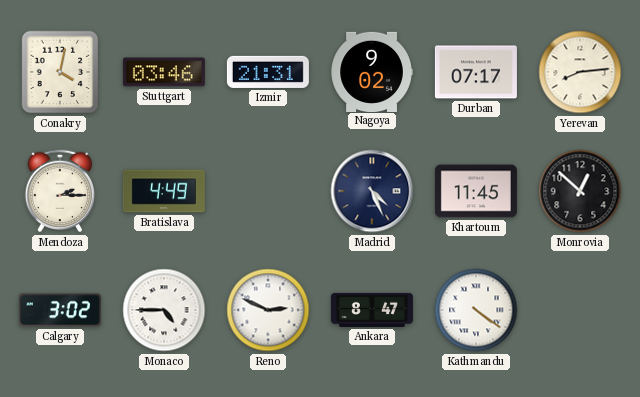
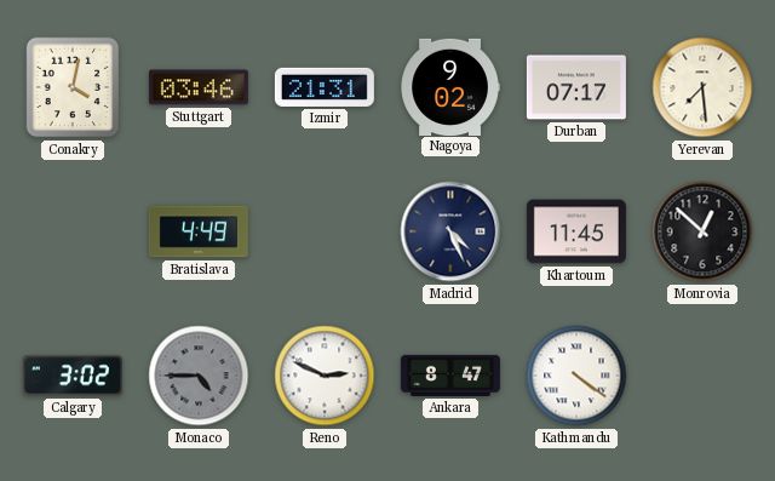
Yerevan: 8:14 -> 7:29
Mendoza: 2:15 -> none
Monaco dial: white -> grey
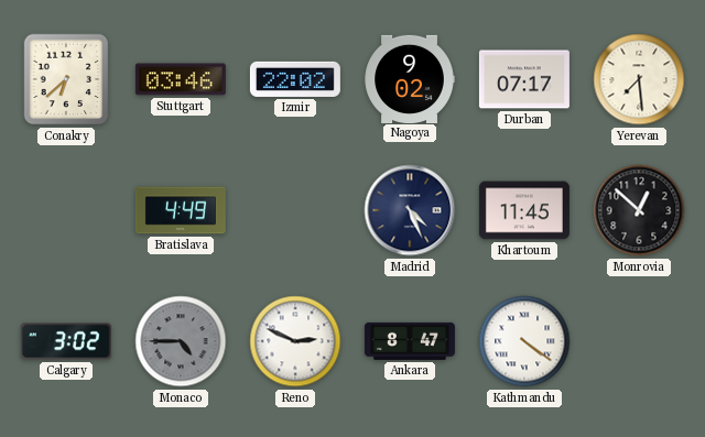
Conakry: 4:02 -> 6:38
Izmir: 21:31 -> 22:02
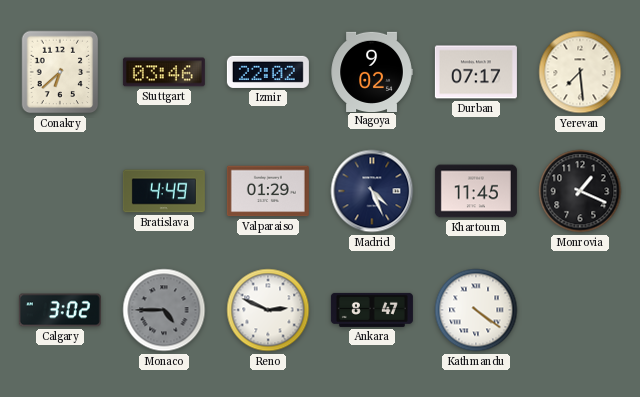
Valparaiso: none -> 01:29
Monrovia: 12:52 -> 1:19
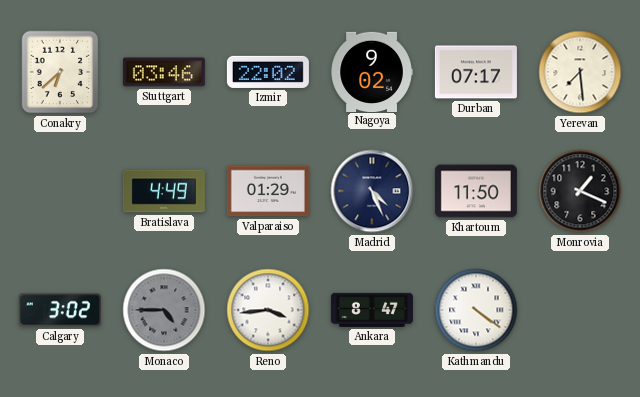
Khartoum: 11:45 -> 11:50
Reno: 2:49 -> 3:44
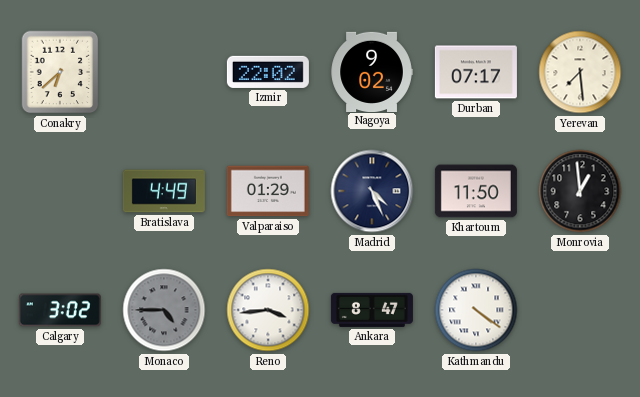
Stuttgart: 03:46 -> none
Monrovia: 1:19 -> 12:59
